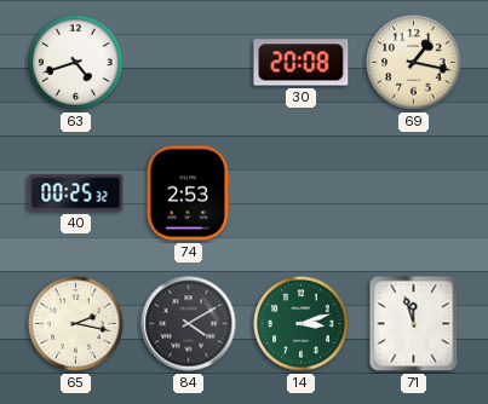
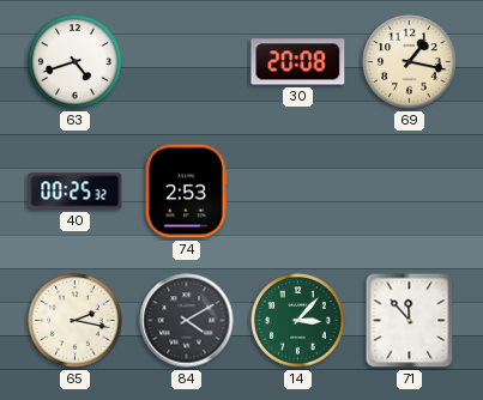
14: 3:12 -> 3:07
71: 11:57 -> 11:53
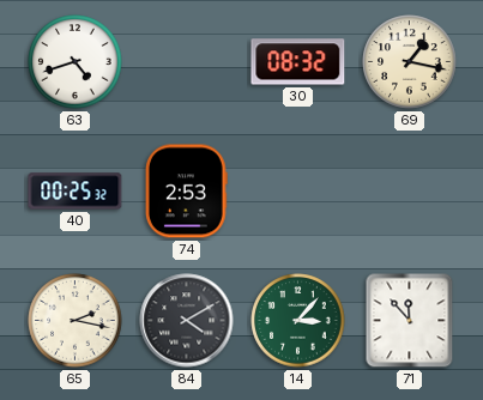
30: 20:08 -> 08:32
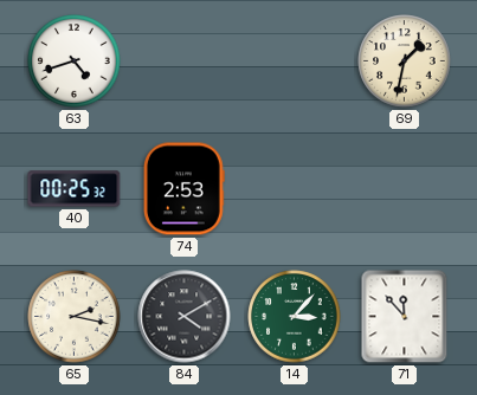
30: 08:32 -> none
69: 1:17 -> 1:32
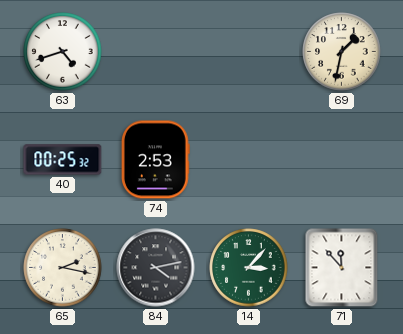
84: 4:10 -> 4:13
